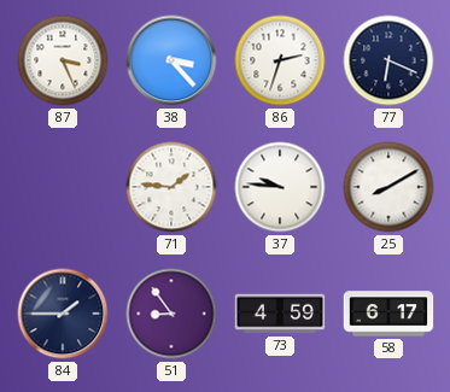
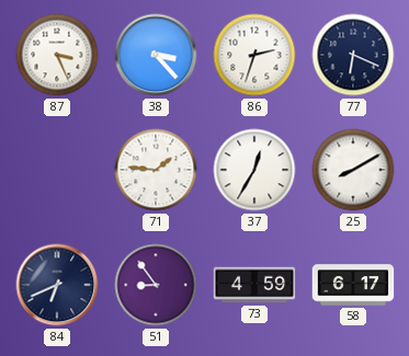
37: 9:46 -> 12:35
84: 1:45 -> 6:41
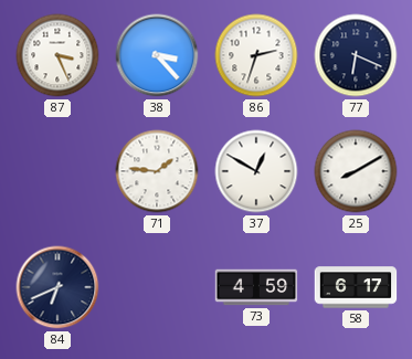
37: 12:35 -> 12:50
51: 8:54 -> none
